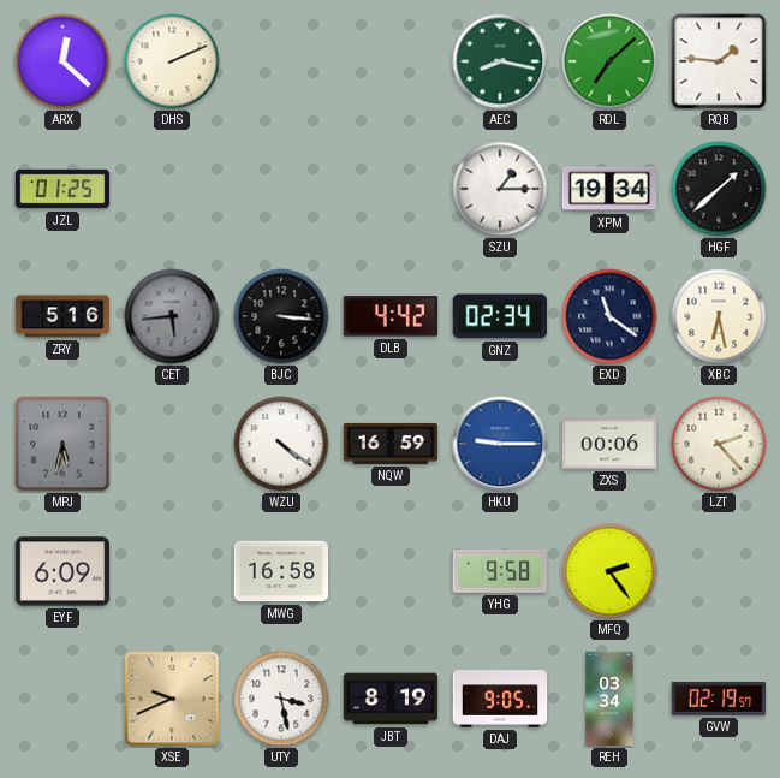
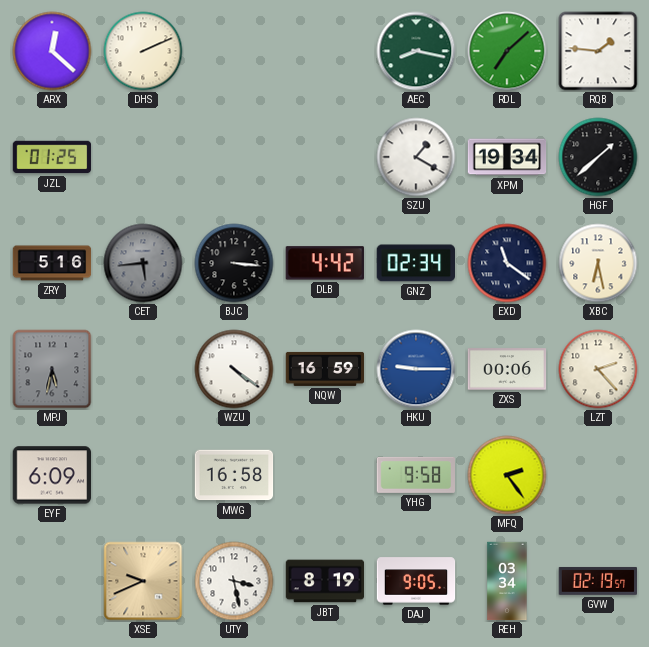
SZU: 1:15 -> 1:20
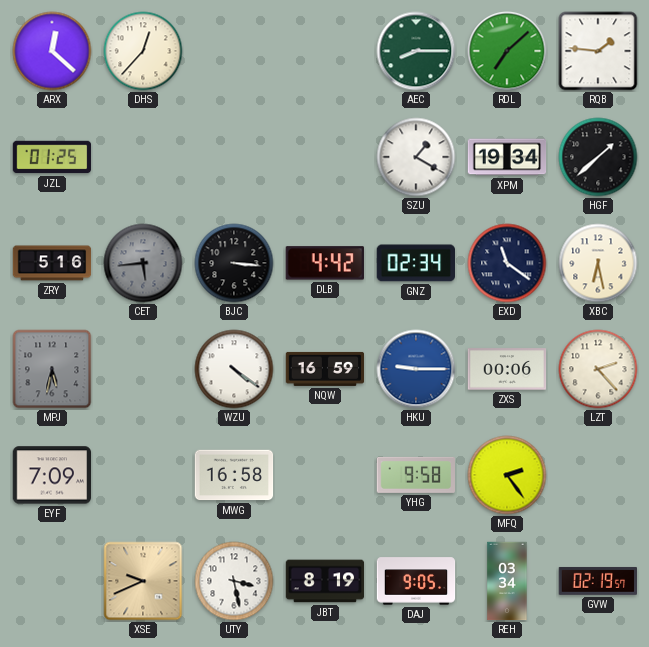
DHS: 2:11 -> 12:37
AEC: 8:17 -> 8:15
EYF: 6:09 -> 7:09
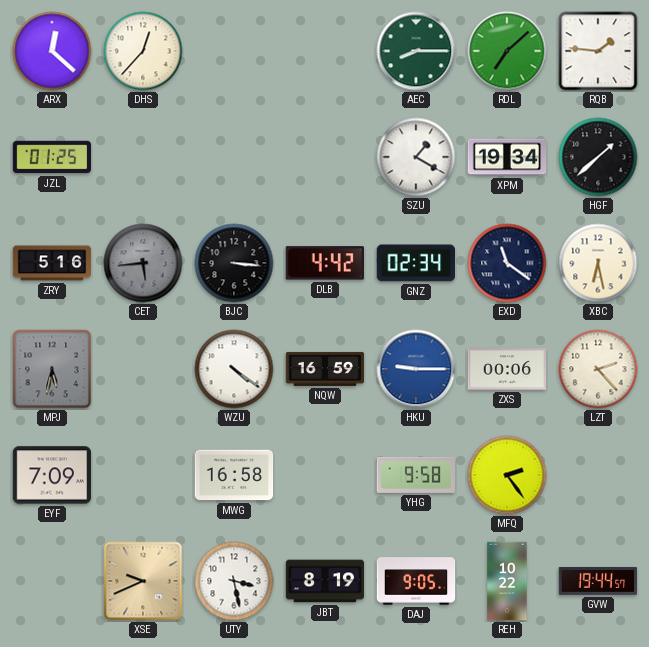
REH: 03:34 -> 10:22
GVW: 02:19 -> 19:44
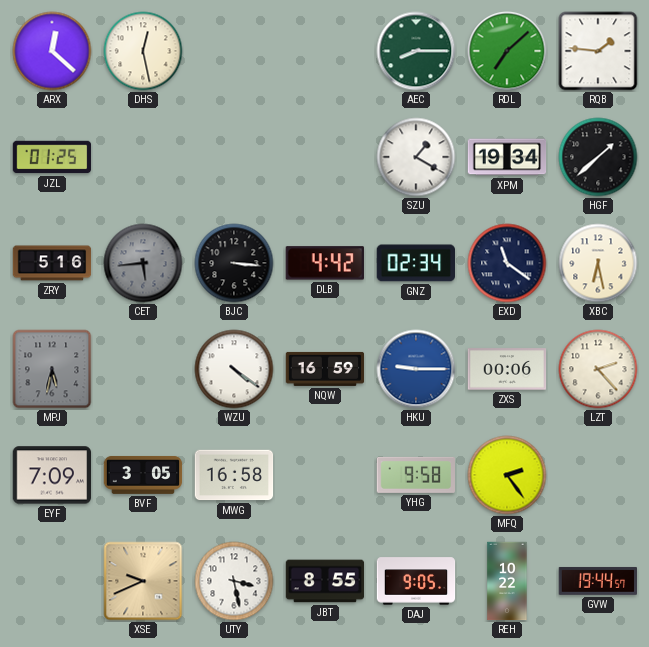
DHS: 12:37 -> 12:28
BVF: none -> 3:05
JBT: 8:19 -> 8:55
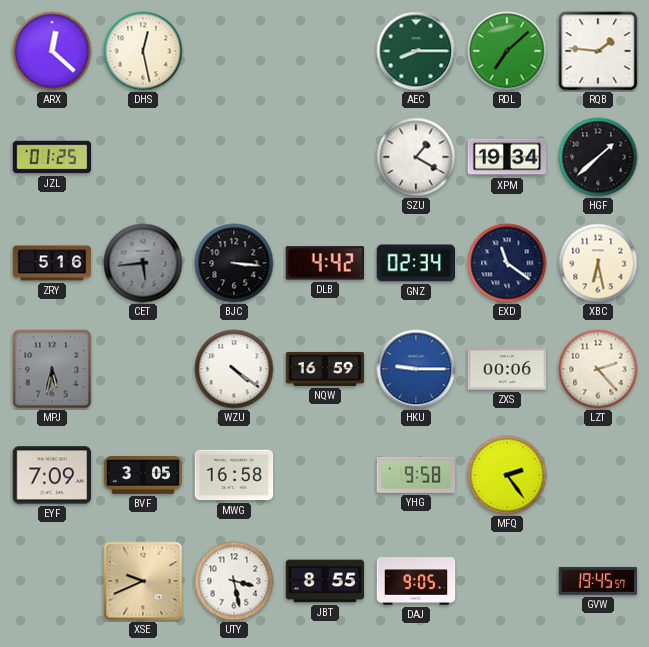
REH: 10:22 -> none
GVW: 19:44 -> 19:45
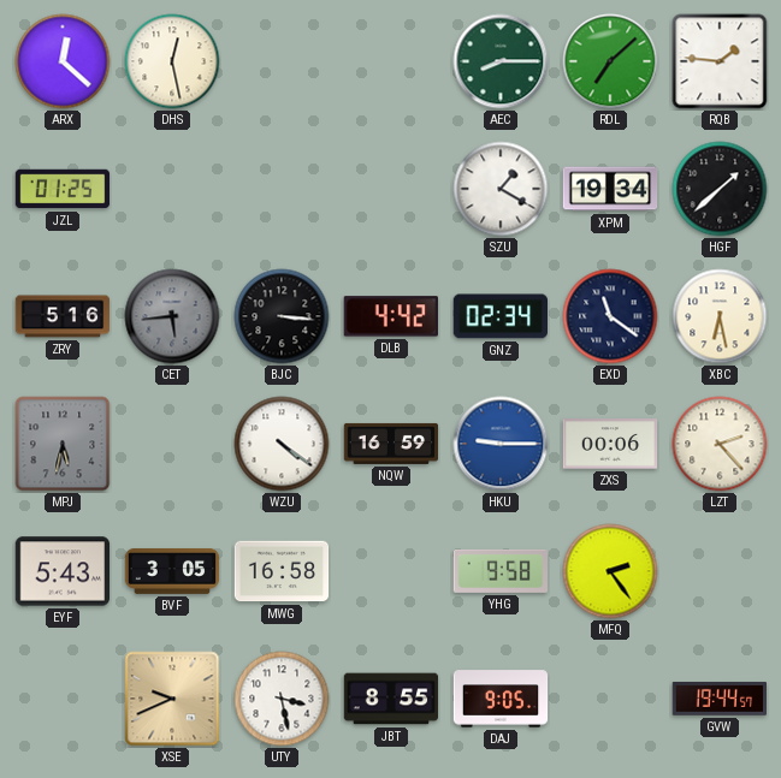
EYF: 7:09 -> 5:43
GVW: 19:45 -> 19:44
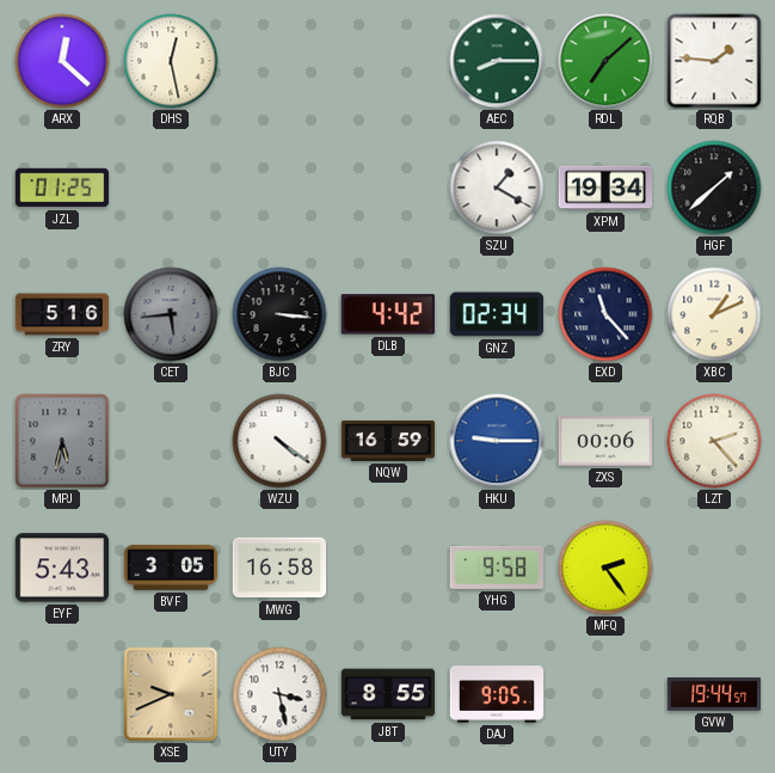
EXD: 11:21 -> 11:23
XBC: 6:28 -> 1:11
